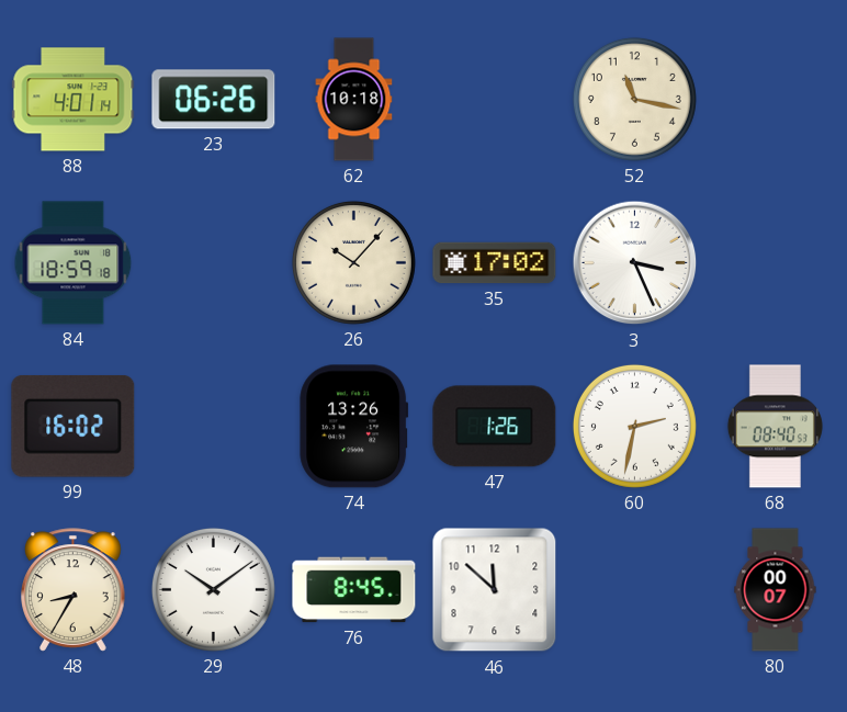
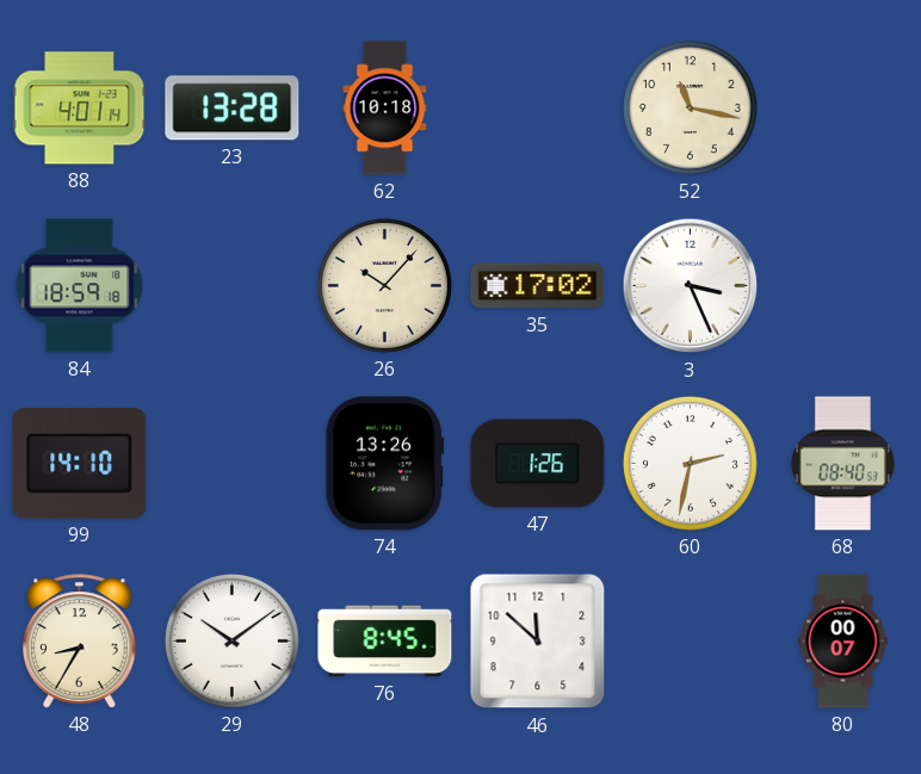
23: 06:26 -> 13:28
99: 16:02 -> 14:10
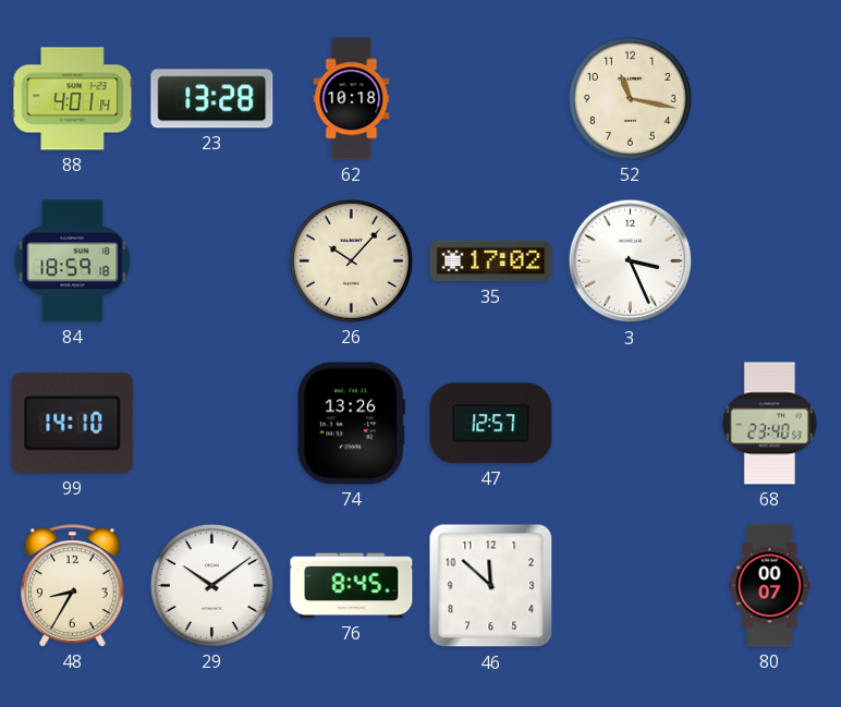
47: 1:26 -> 12:57
60: 2:32 -> none
68: 08:40 -> 23:40
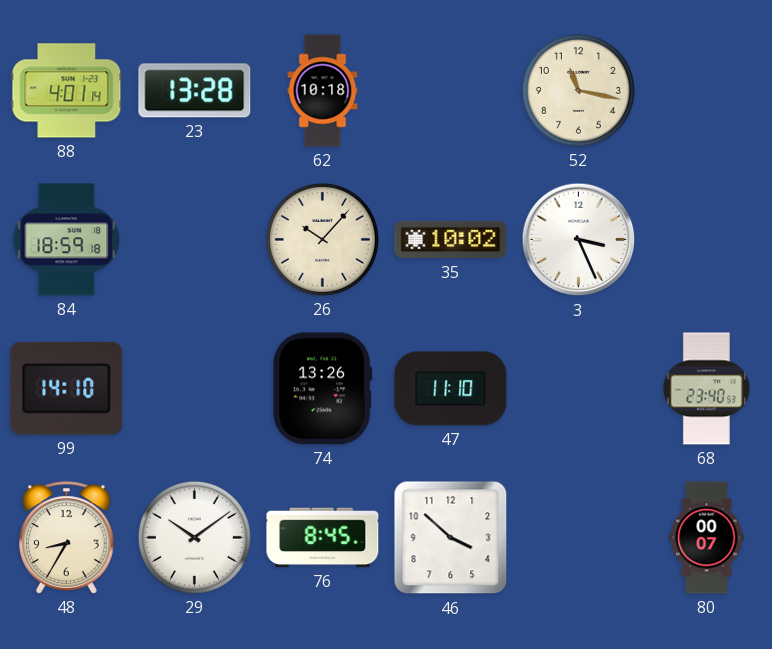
35: 17:02 -> 10:02
47: 12:57 -> 11:10
46: 11:52 -> 3:52
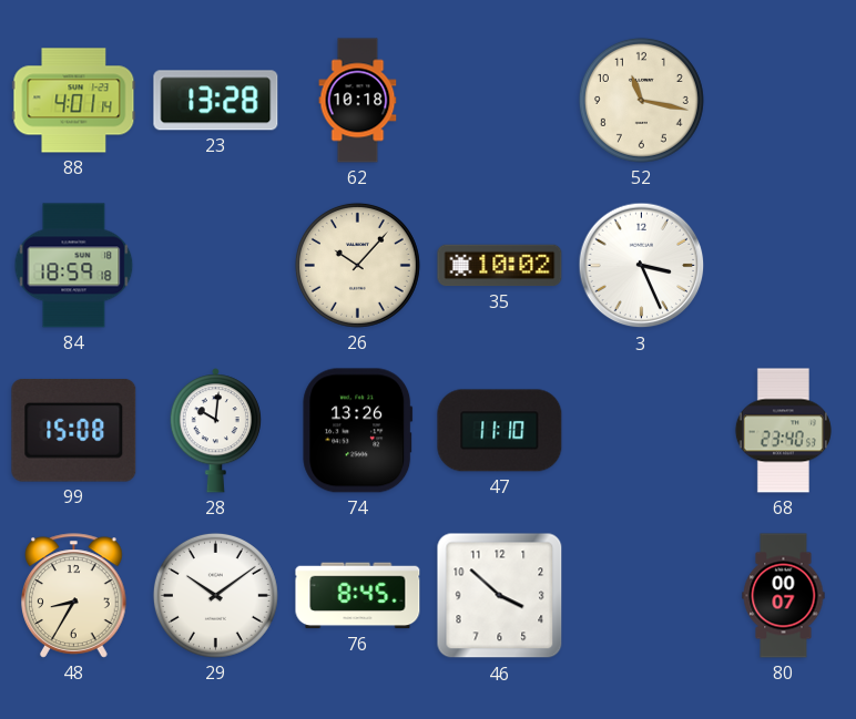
99: 14:10 -> 15:08
28: none -> 10:01
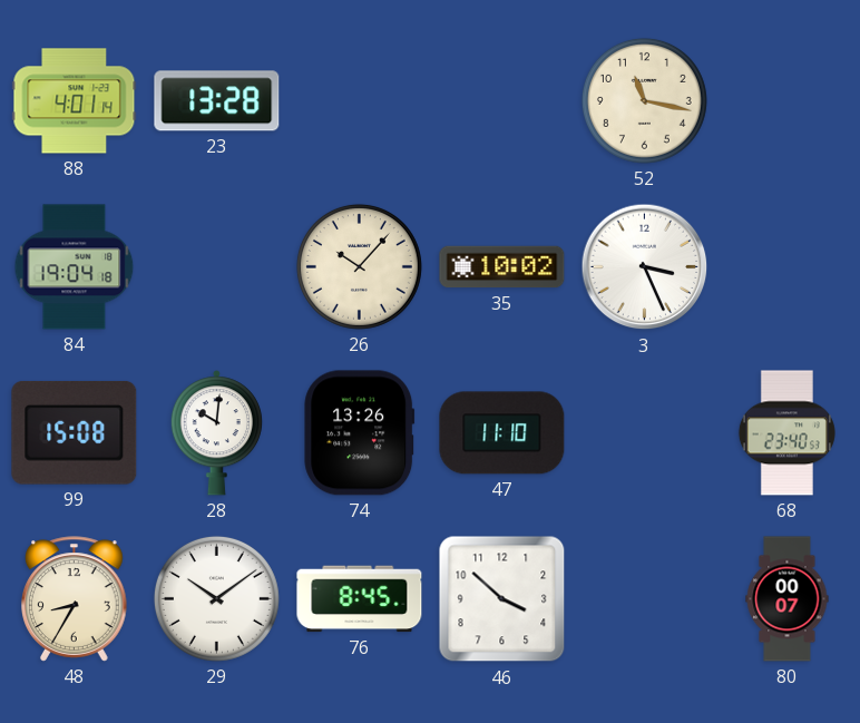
62: 10:18 -> none
84: 18:59 -> 19:04
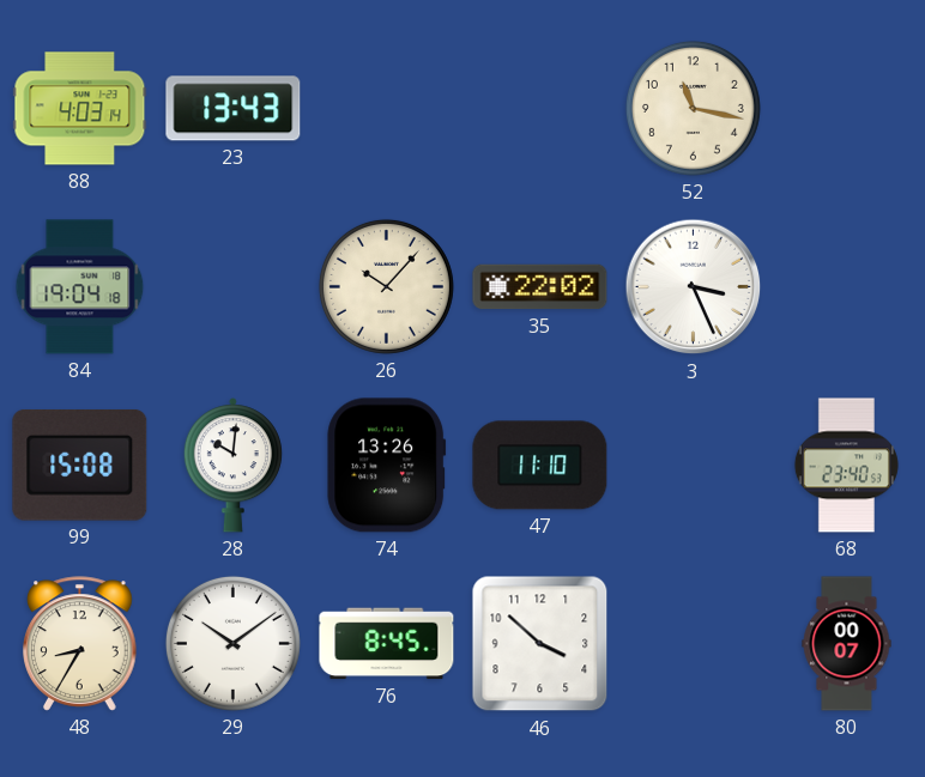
88: 4:01 -> 4:03
23: 13:28 -> 13:43
35: 10:02 -> 22:02
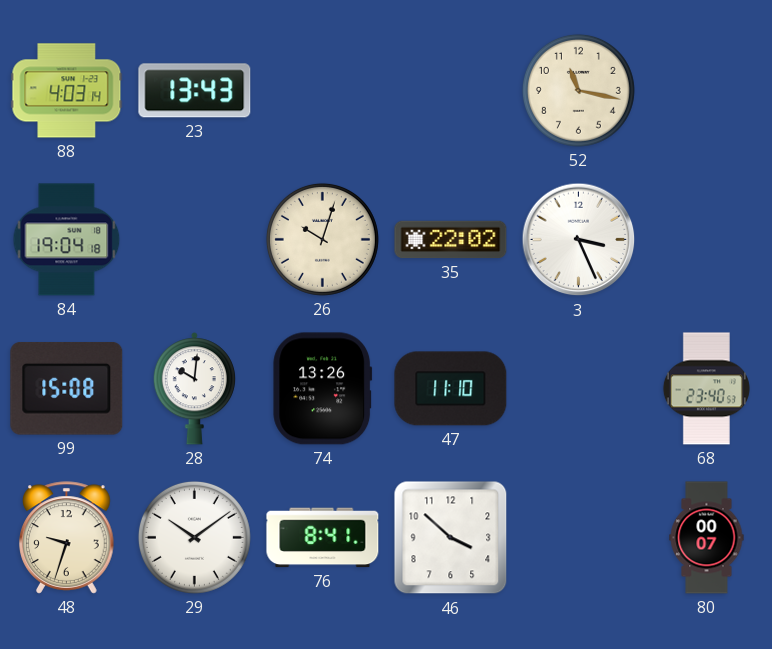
26: 10:07 -> 10:03
48: 8:35 -> 9:33
76: 8:45 -> 8:41
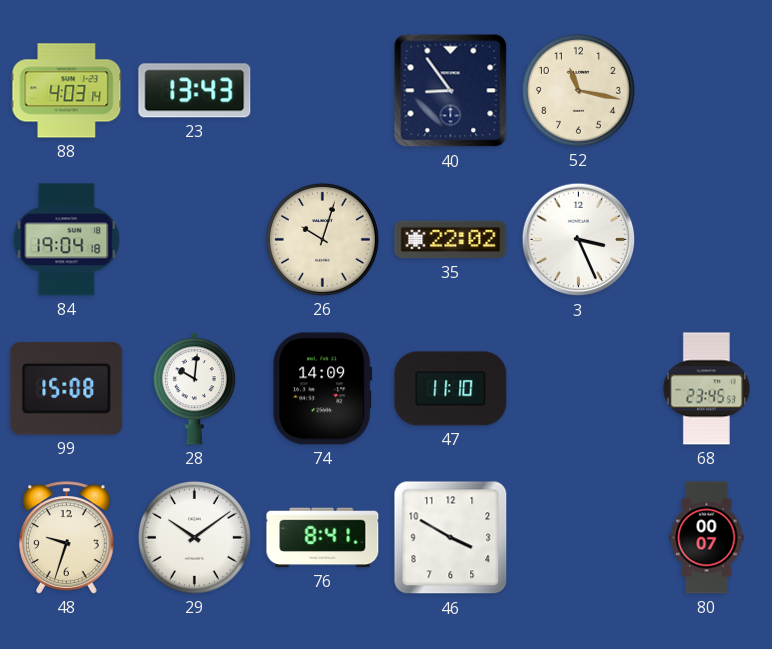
40: none -> 8:54
74: 13:26 -> 14:09
68: 23:40 -> 23:45
46: 3:52 -> 3:50
